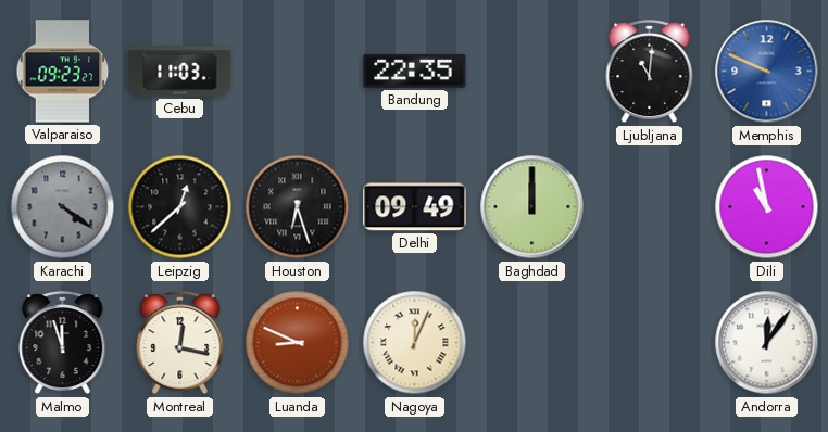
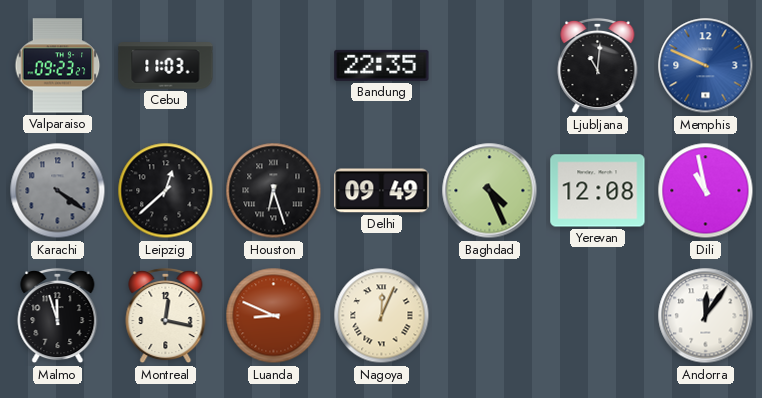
Baghdad: 12:00 -> 4:26
Yerevan: none -> 12:08
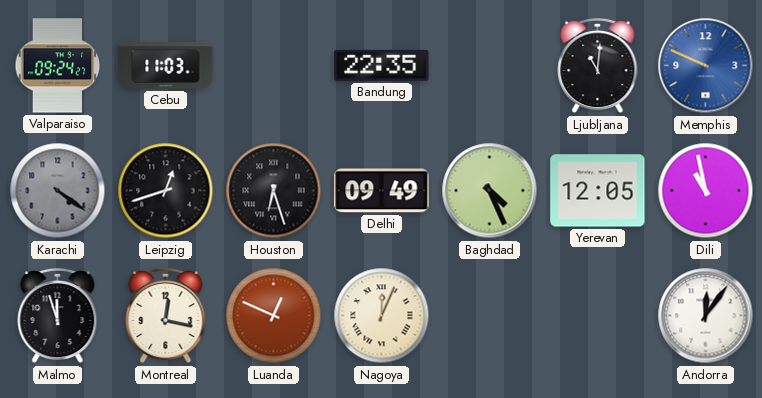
Valparaiso: 09:23 -> 09:24
Leipzig: 12:38 -> 12:42
Yerevan: 12:08 -> 12:05
Luanda: 8:49 -> 12:49
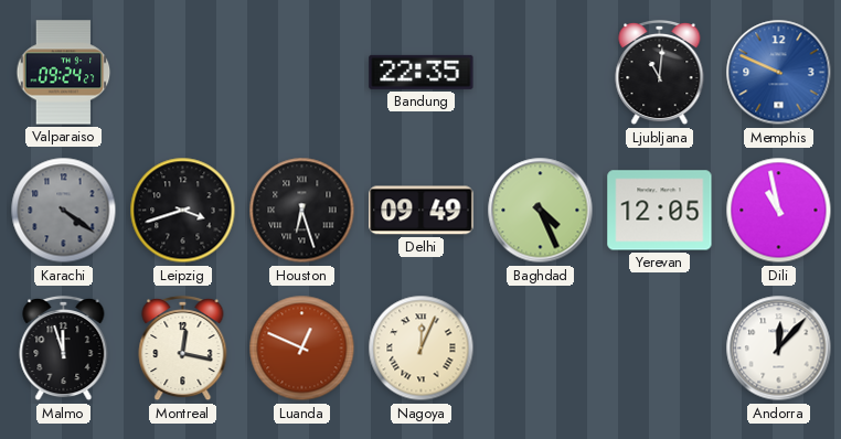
Cebu: 11:03 -> none
Leipzig: 12:42 -> 3:42
Andorra: 12:06 -> 12:07
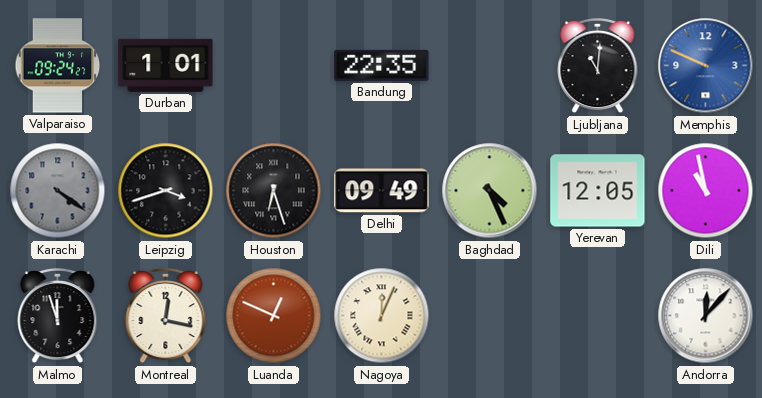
Durban: none -> 1:01
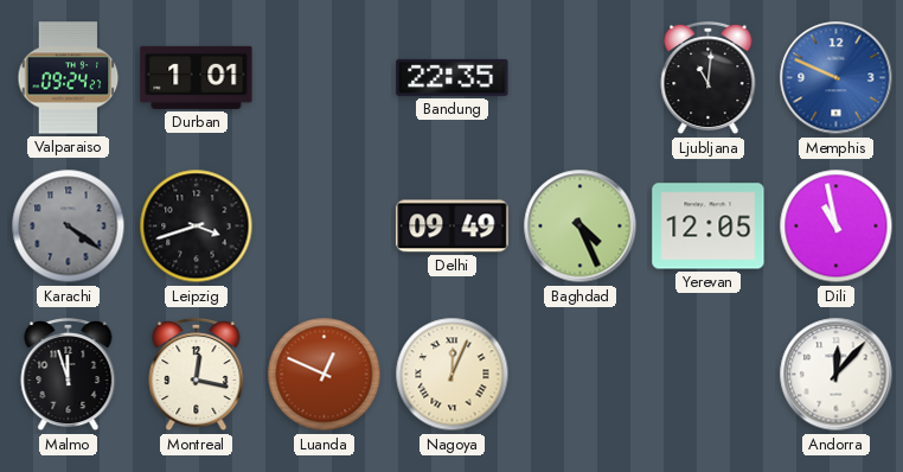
Houston: 6:27 -> none
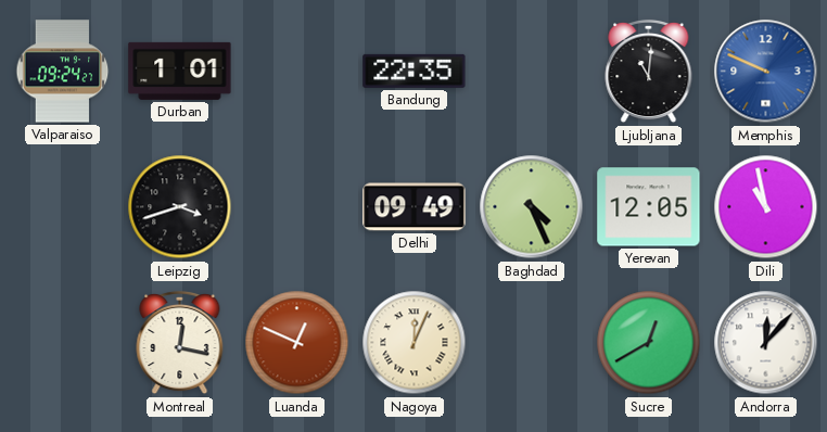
Karachi: 4:21 -> none
Malmo: 11:57 -> none
Sucre: none -> 12:40
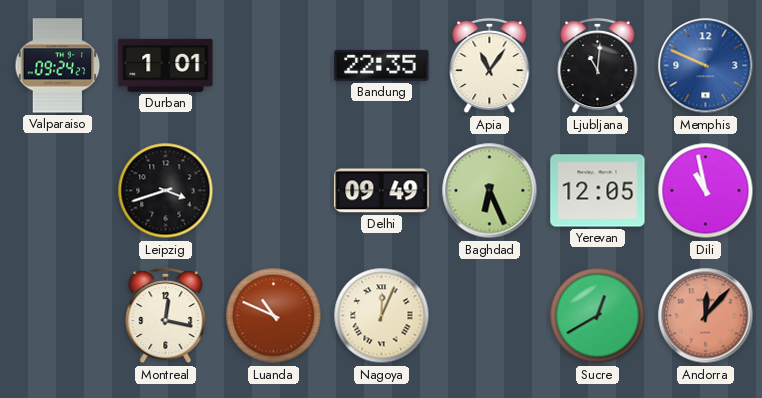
Apia: none -> 11:06
Baghdad: 4:26 -> 6:26
Luanda: 12:49 -> 10:49
Andorra dial: white -> salmon
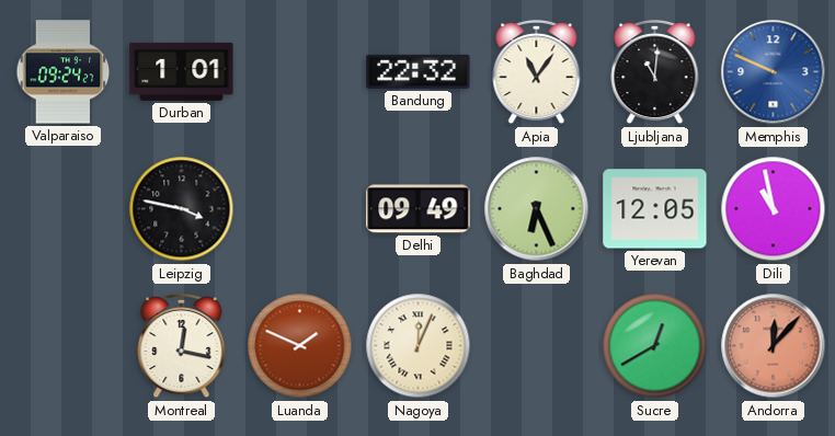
Bandung: 22:35 -> 22:32
Leipzig: 3:42 -> 3:47
Luanda: 10:49 -> 1:49
